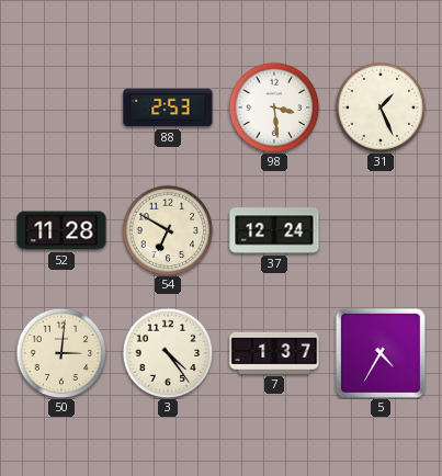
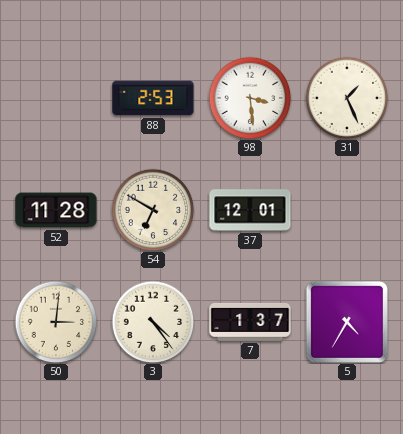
37: 12:24 -> 12:01
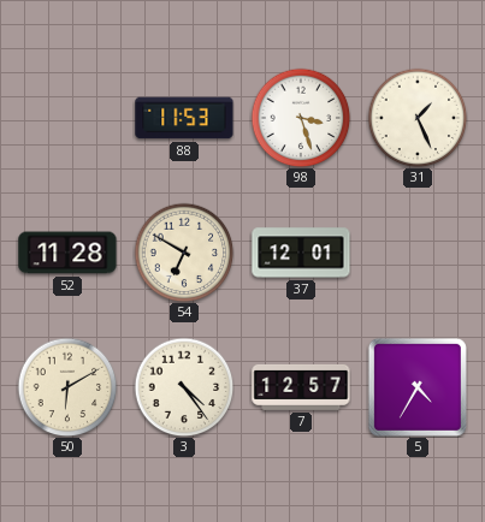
88: 2:53 -> 11:53
98: 3:29 -> 3:27
50: 3:01 -> 6:10
7: 1:37 -> 12:57
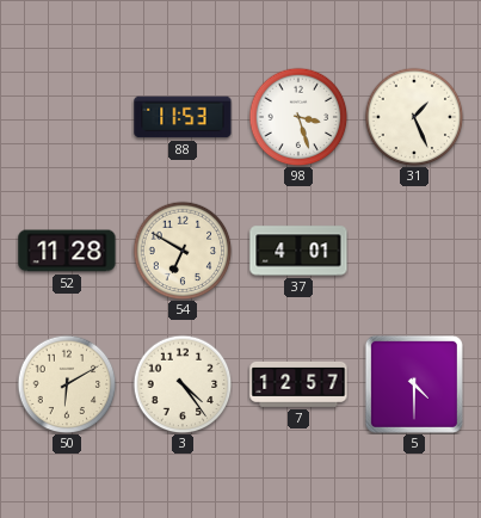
37: 12:01 -> 4:01
5: 4:35 -> 4:30
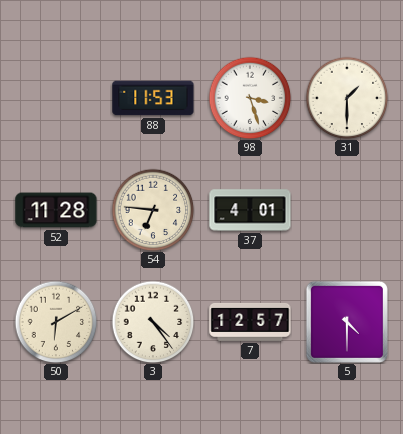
31: 1:26 -> 1:30
54: 6:50 -> 6:46
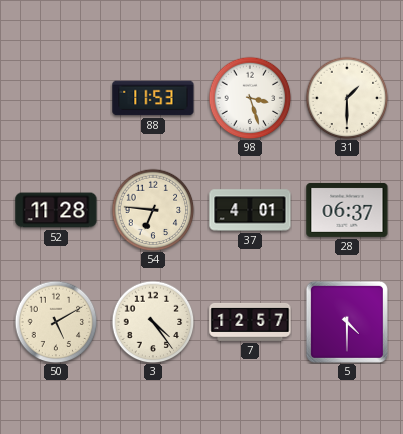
28: none -> 06:37
50: 6:10 -> 5:10
